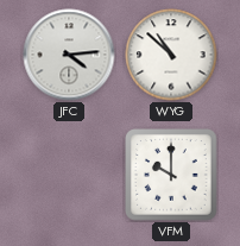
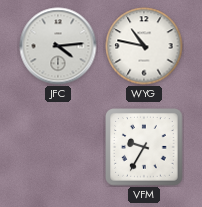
WYG: 10:52 -> 10:47
VFM: 10:00 -> 9:35
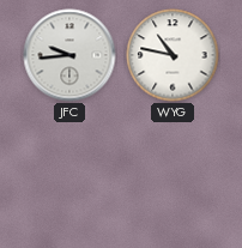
JFC: 4:14 -> 9:44
VFM: 9:35 -> none
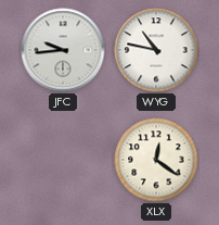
XLX: none -> 12:21
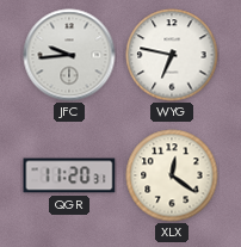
WYG: 10:47 -> 6:47
QGR: none -> 11:20
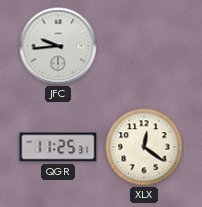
WYG: 6:47 -> none
QGR: 11:20 -> 11:25
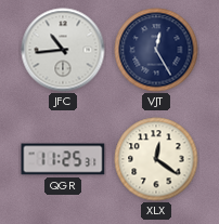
JFC: 9:44 -> 10:44
VJT: none -> 12:25
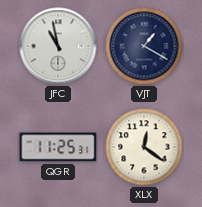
JFC: 10:44 -> 10:58
VJT: 12:25 -> 1:20
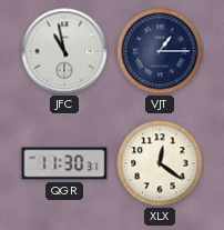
VJT: 1:20 -> 1:15
QGR: 11:25 -> 11:30
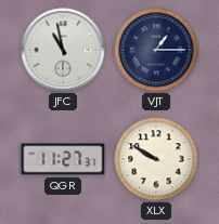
QGR: 11:30 -> 11:27
XLX: 12:21 -> 9:50
